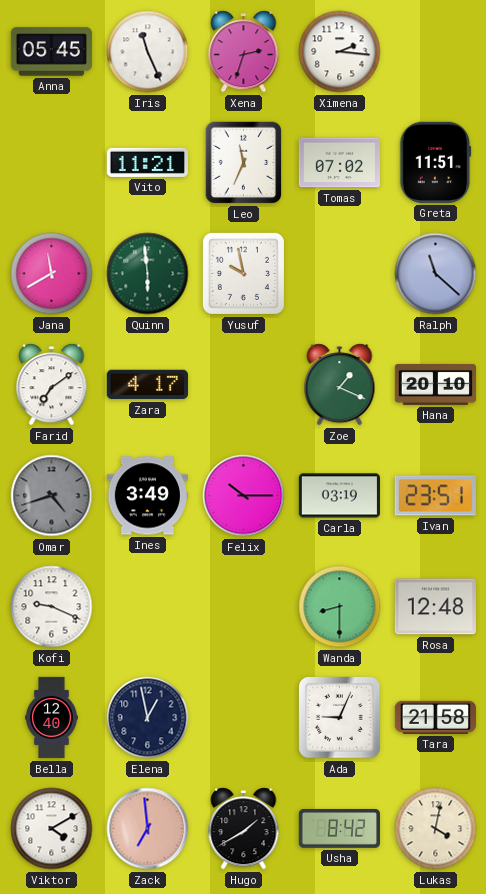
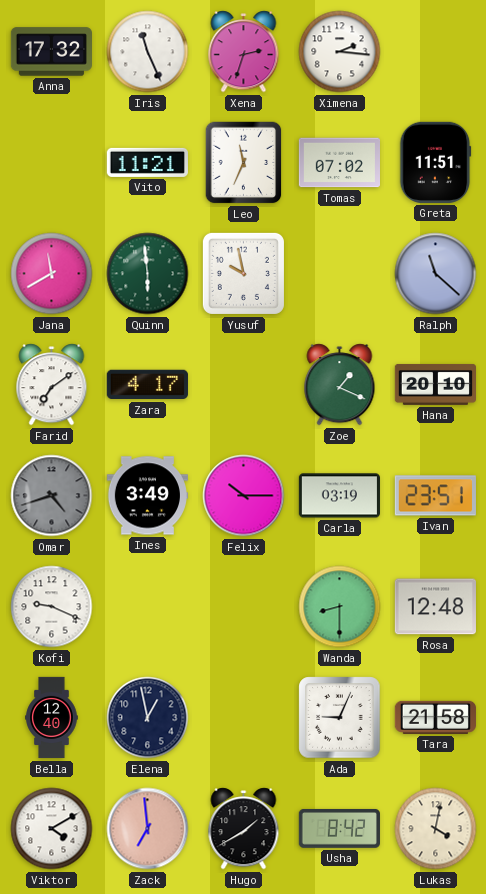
Anna: 05:45 -> 17:32
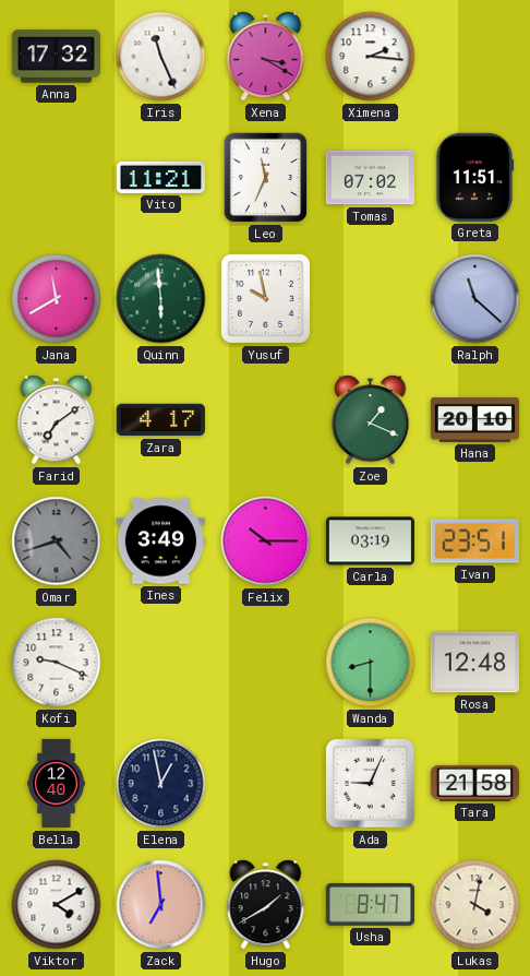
Xena: 2:33 -> 3:20
Usha: 8:42 -> 8:47
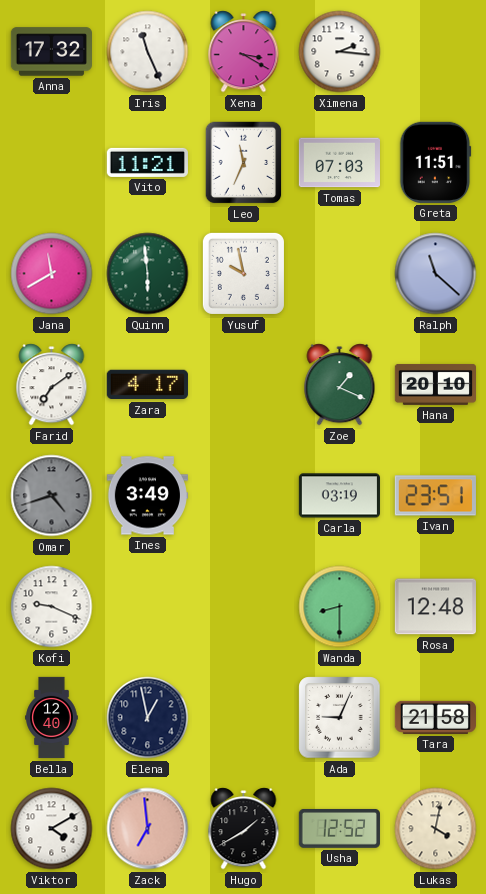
Tomas: 07:02 -> 07:03
Felix: 10:15 -> none
Usha: 8:47 -> 12:52
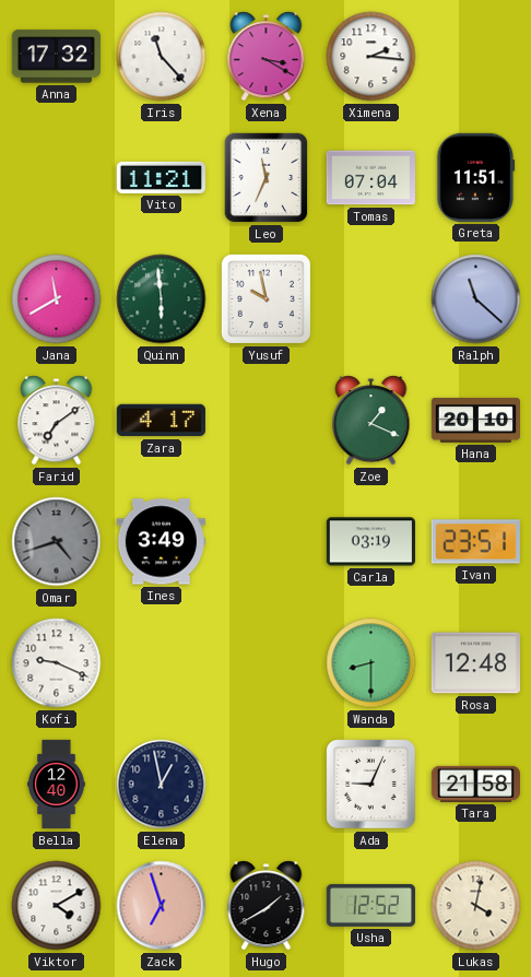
Iris: 11:26 -> 11:23
Tomas: 07:03 -> 07:04
Zack: 6:59 -> 6:57
